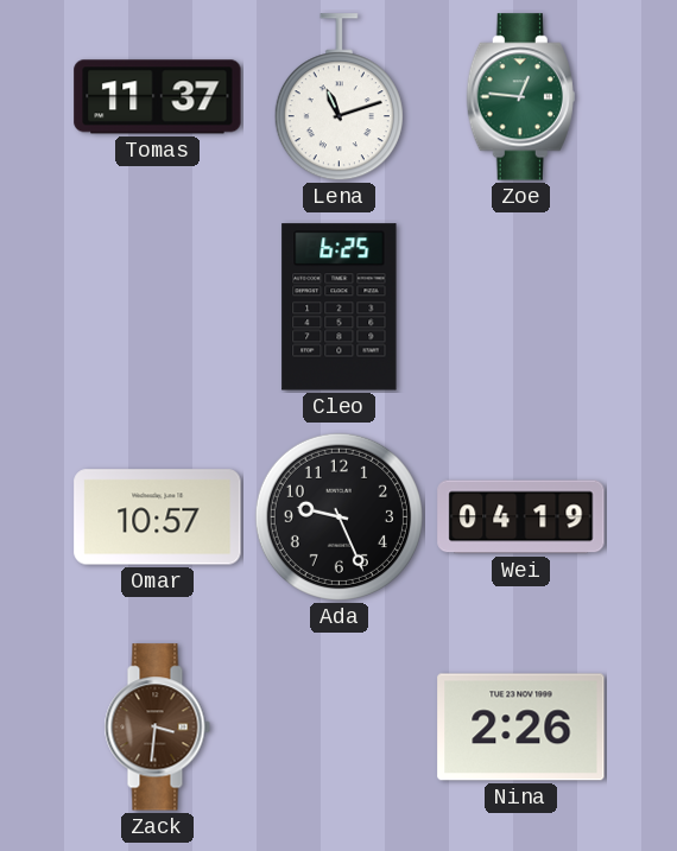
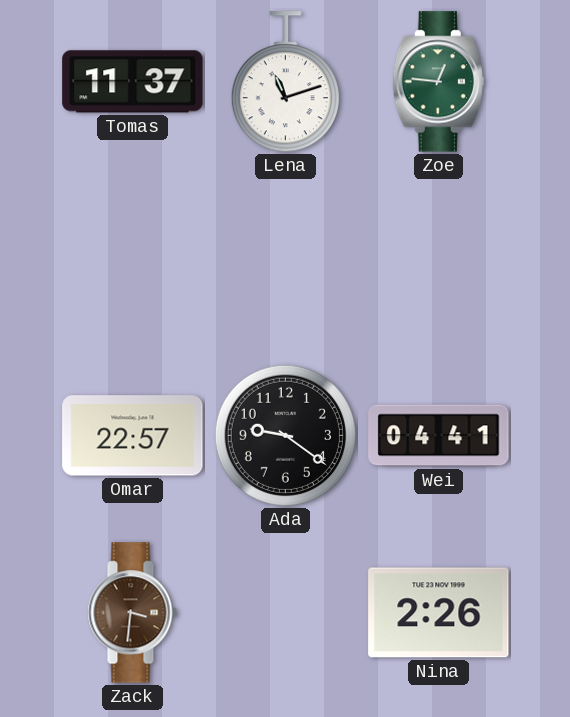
Cleo: 6:25 -> none
Omar: 10:57 -> 22:57
Ada: 9:26 -> 9:21
Wei: 04:19 -> 04:41
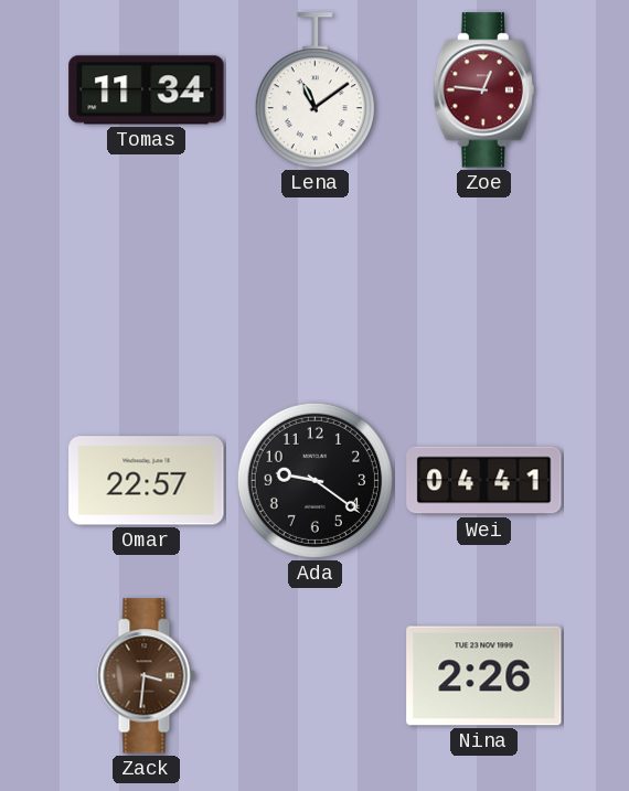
Tomas: 11:37 -> 11:34
Lena: 11:12 -> 11:09
Zoe dial: green -> burgundy
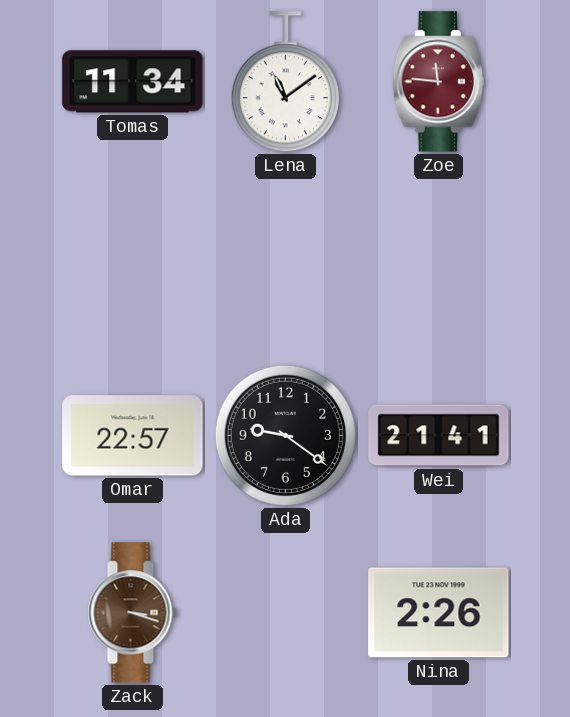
Zoe: 12:46 -> 11:46
Wei: 04:41 -> 21:41
Zack: 3:31 -> 3:18
